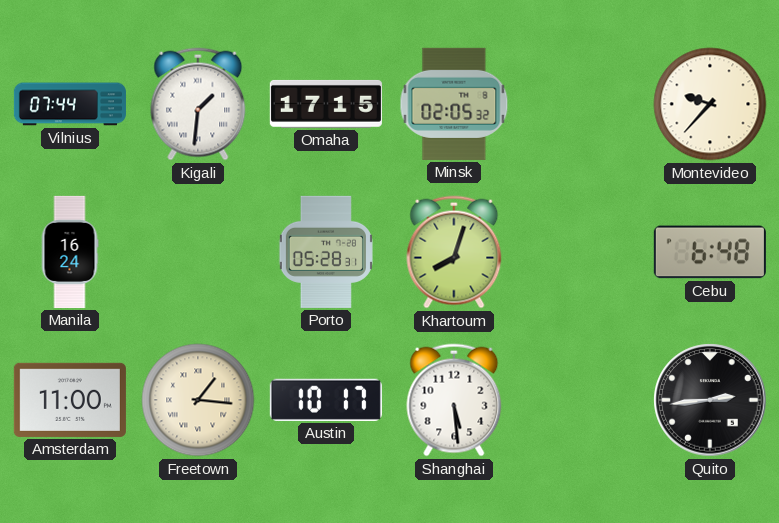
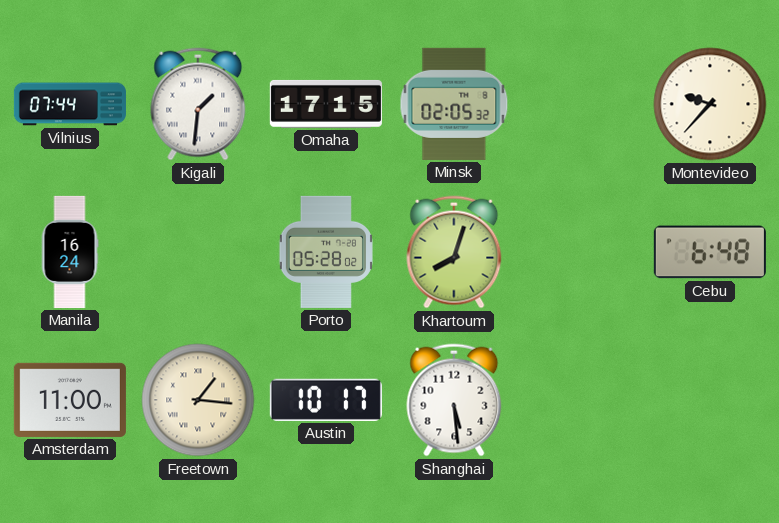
Porto: 05:28:31 -> 05:28:02
Quito: 2:44 -> none
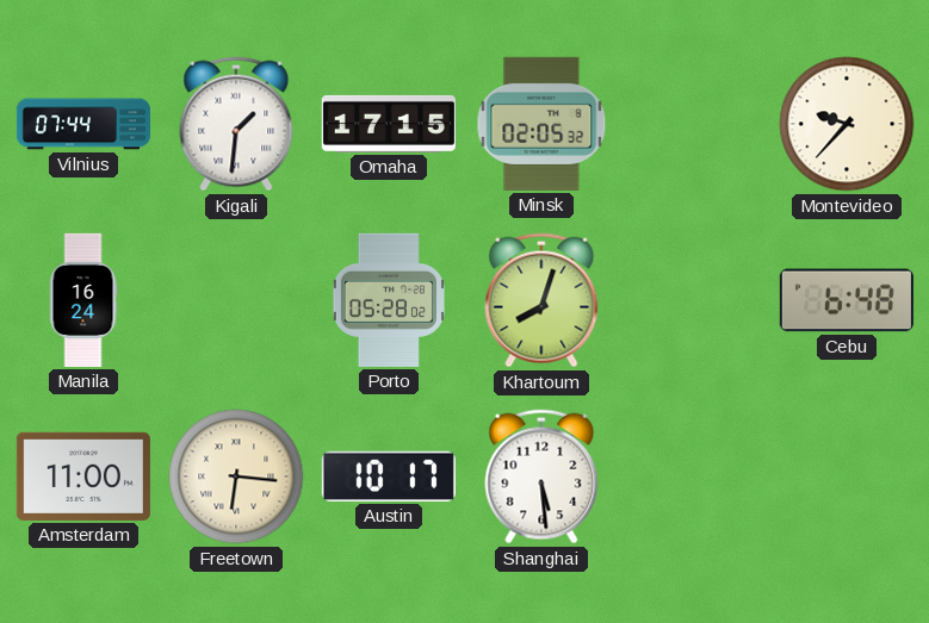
Freetown: 1:16 -> 6:16
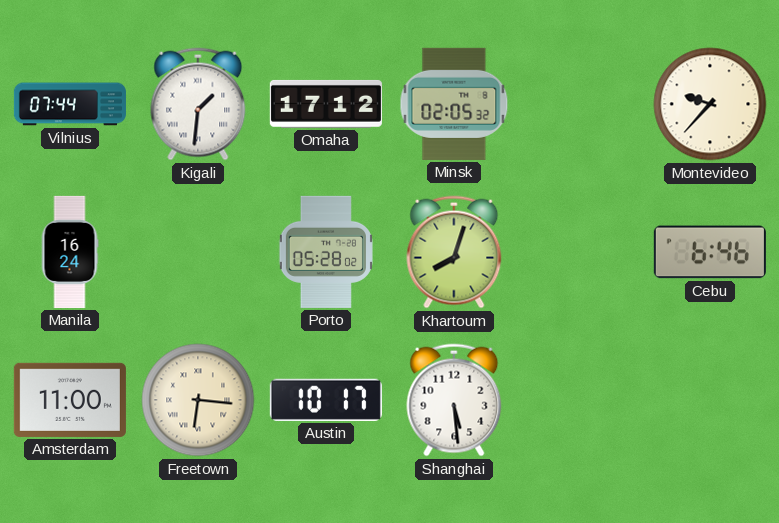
Omaha: 17:15 -> 17:12
Cebu: 6:48 -> 6:46
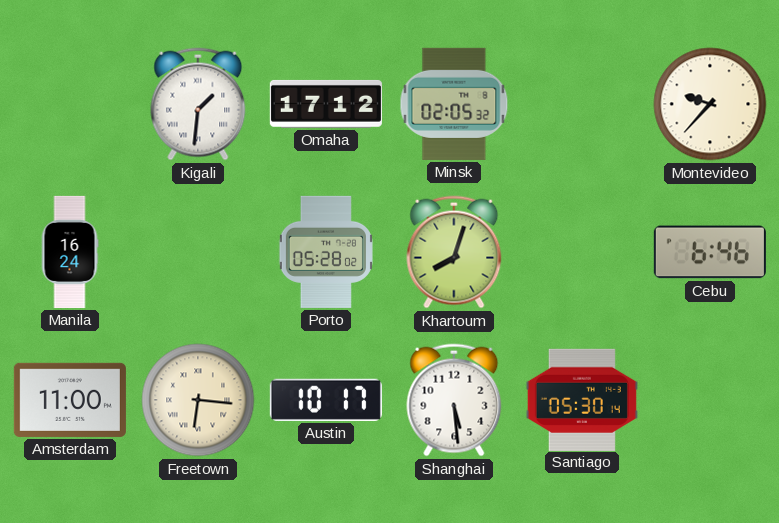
Vilnius: 07:44 -> none
Santiago: none -> 05:30
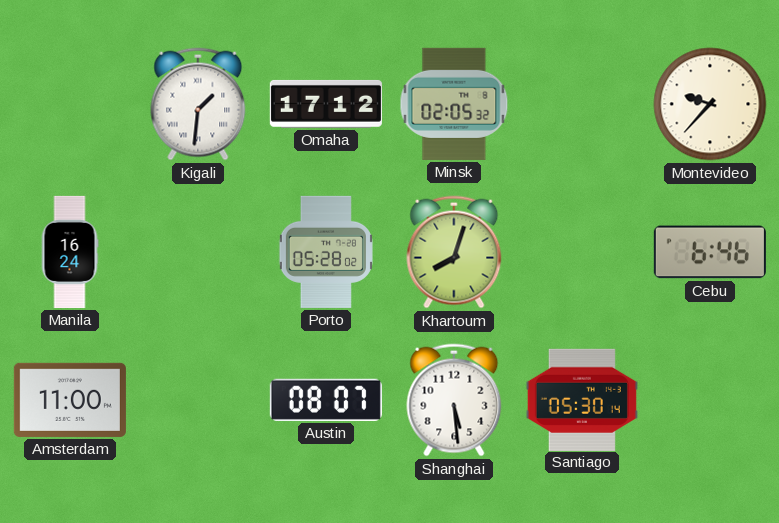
Freetown: 6:16 -> none
Austin: 10:17 -> 08:07
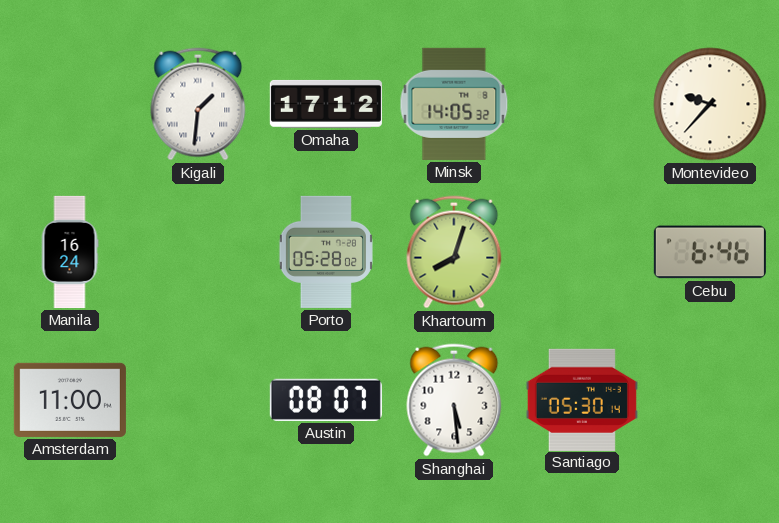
Minsk: 02:05 -> 14:05
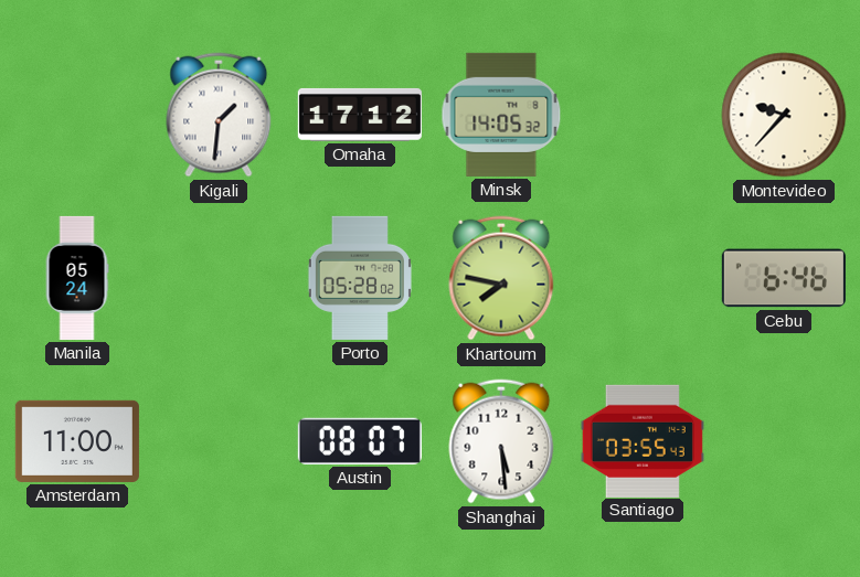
Manila: 16:24 -> 05:24
Khartoum: 8:03 -> 7:47
Santiago: 05:30 -> 03:55
